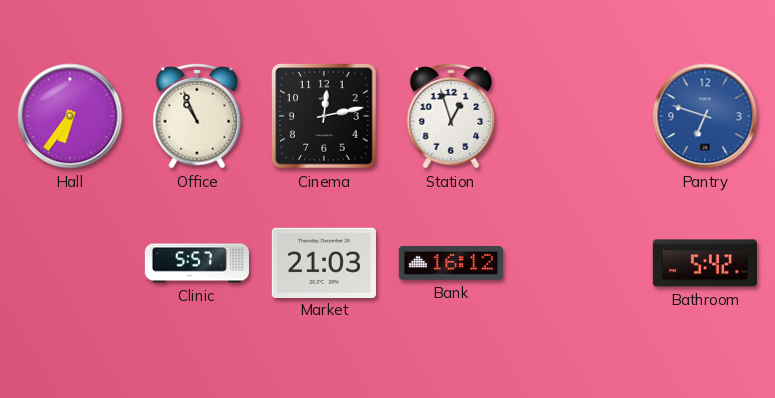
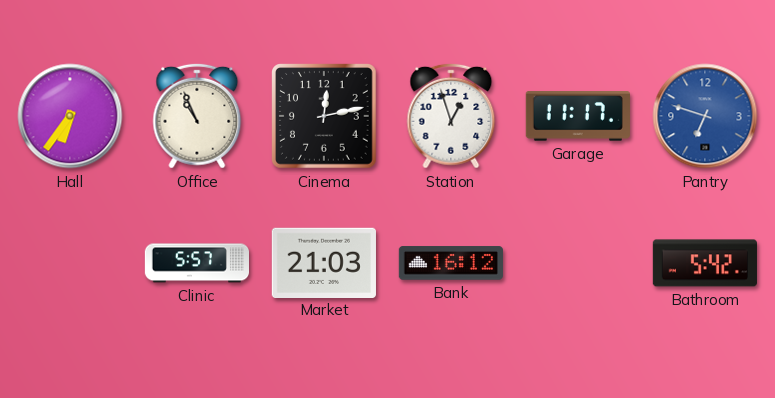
Garage: none -> 11:17
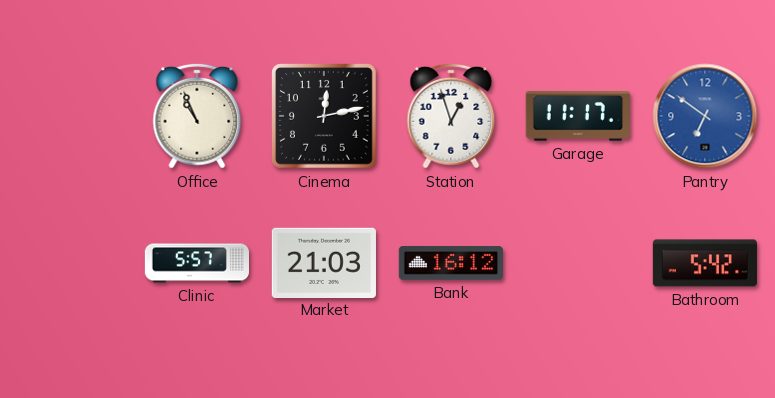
Hall: 6:36 -> none
Pantry: 6:48 -> 6:51
